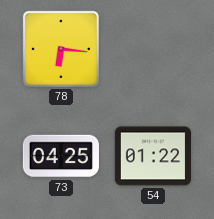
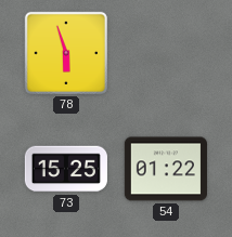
78: 6:16 -> 5:57
73: 04:25 -> 15:25
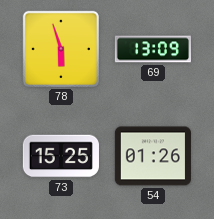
69: none -> 13:09
54: 01:22 -> 01:26
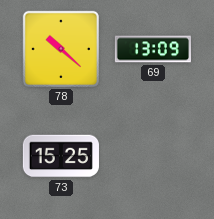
78: 5:57 -> 10:22
54: 01:26 -> none
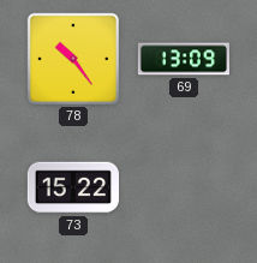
78: 10:22 -> 10:24
73: 15:25 -> 15:22
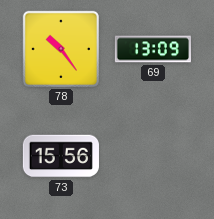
73: 15:22 -> 15:56
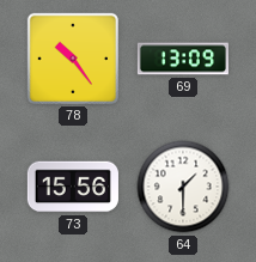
64: none -> 1:30
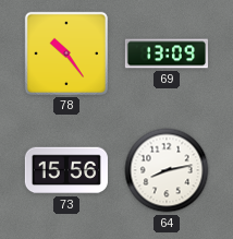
64: 1:30 -> 8:13
